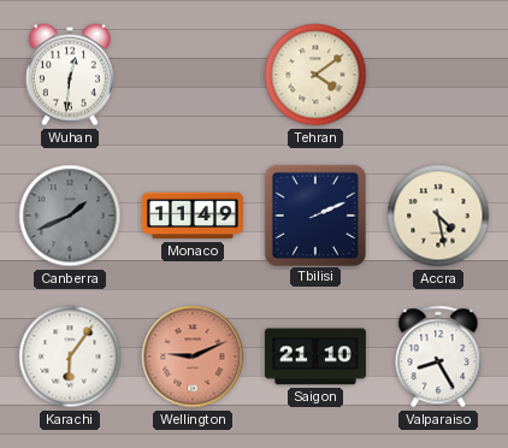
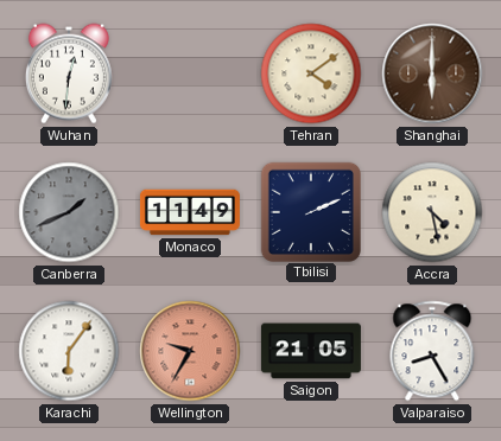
Shanghai: none -> 6:00
Wellington: 9:11 -> 9:35
Saigon: 21:10 -> 21:05
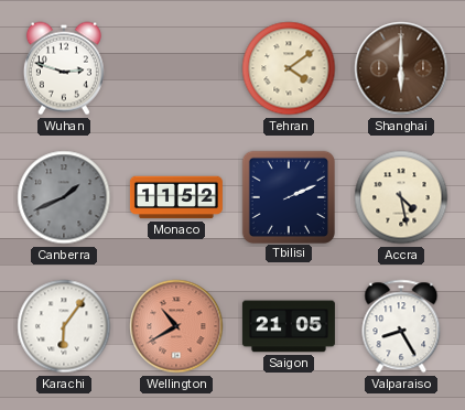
Wuhan: 12:31 -> 2:48
Monaco: 11:49 -> 11:52
Wellington: 9:35 -> 10:40
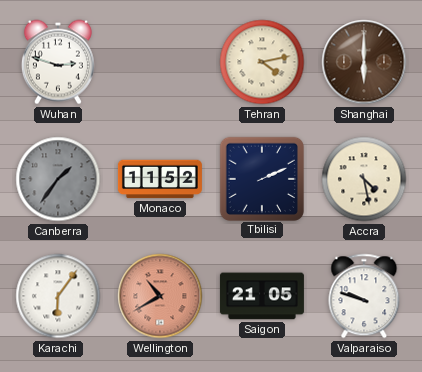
Tehran: 4:09 -> 4:13
Canberra: 1:41 -> 1:36
Valparaiso: 8:25 -> 9:48
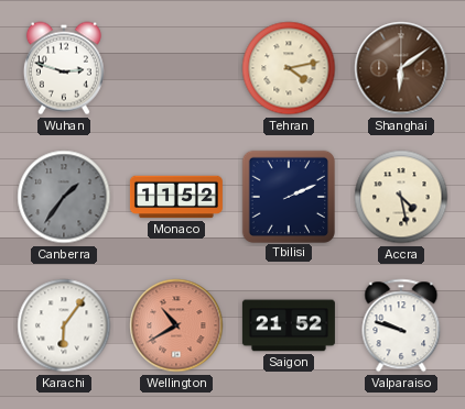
Shanghai: 6:00 -> 6:09
Saigon: 21:05 -> 21:52
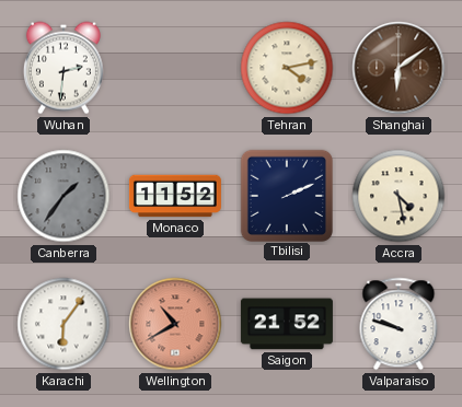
Wuhan: 2:48 -> 2:31
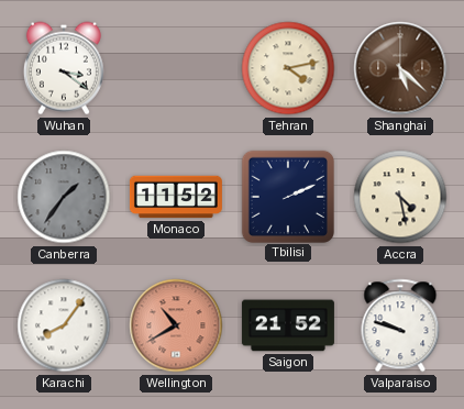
Wuhan: 2:31 -> 3:21
Shanghai: 6:09 -> 5:22
Karachi: 6:06 -> 8:06
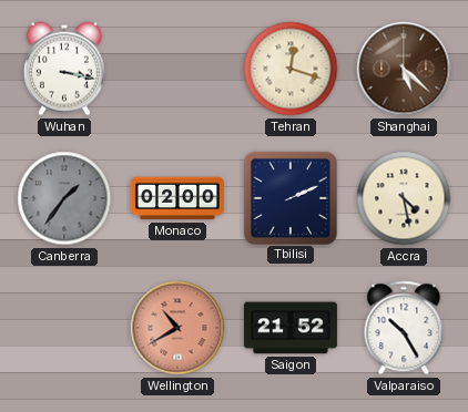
Wuhan: 3:21 -> 3:17
Tehran: 4:13 -> 12:18
Monaco: 11:52 -> 02:00
Karachi: 8:06 -> none
Valparaiso: 9:48 -> 10:25
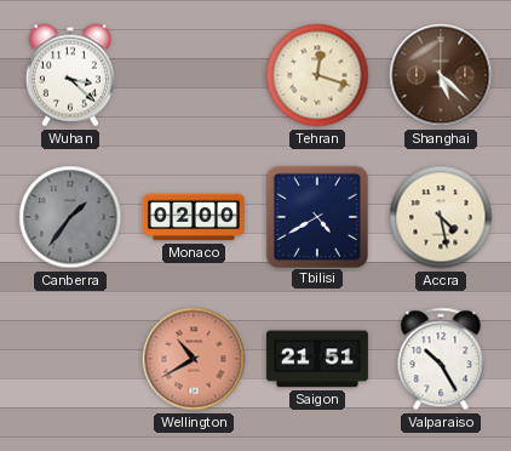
Wuhan: 3:17 -> 3:22
Tbilisi: 2:11 -> 4:40
Saigon: 21:52 -> 21:51
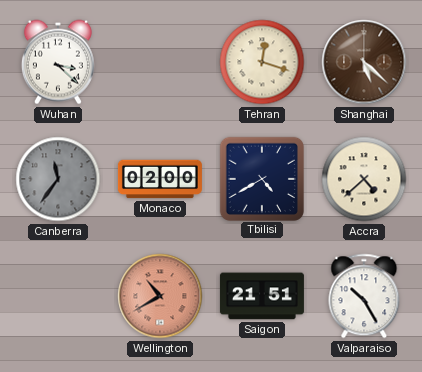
Canberra: 1:36 -> 11:36
Accra: 4:28 -> 4:38
